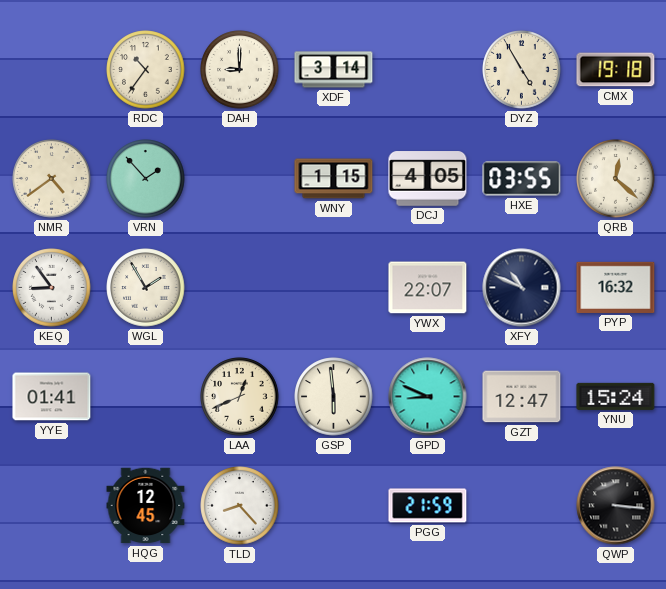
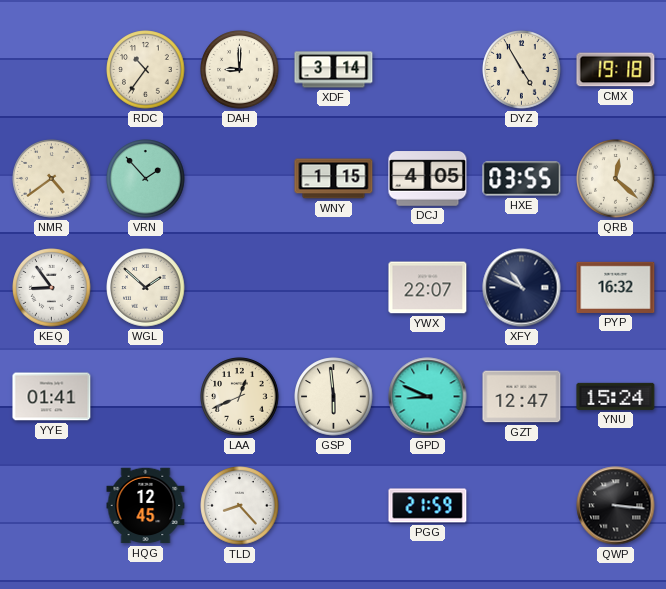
WGL: 1:55 -> 1:52
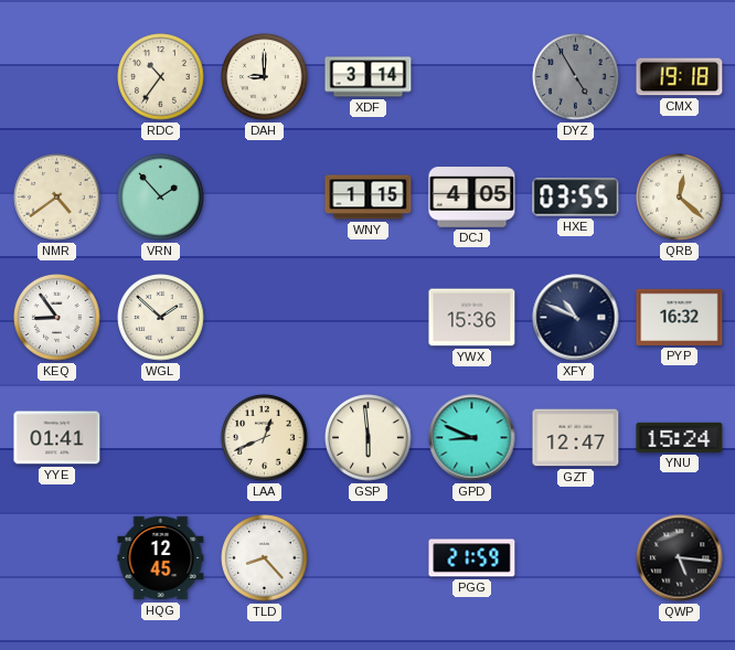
DYZ dial: cream -> grey
YWX: 22:07 -> 15:36
QWP: 3:16 -> 5:16
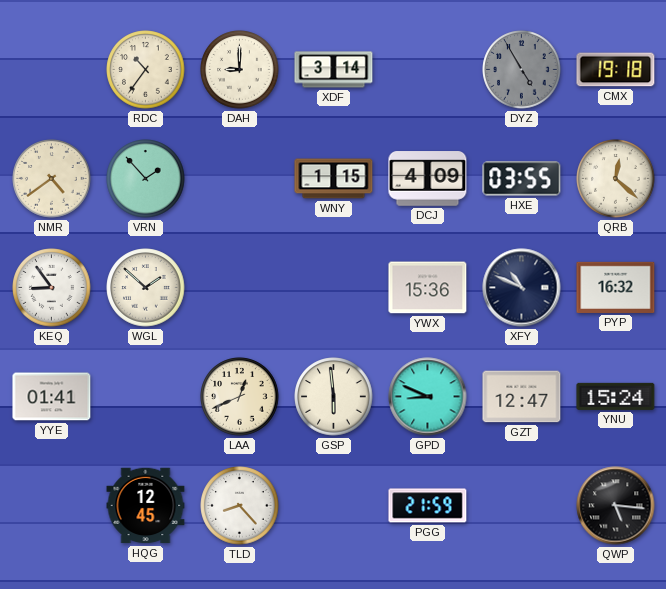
DCJ: 4:05 -> 4:09
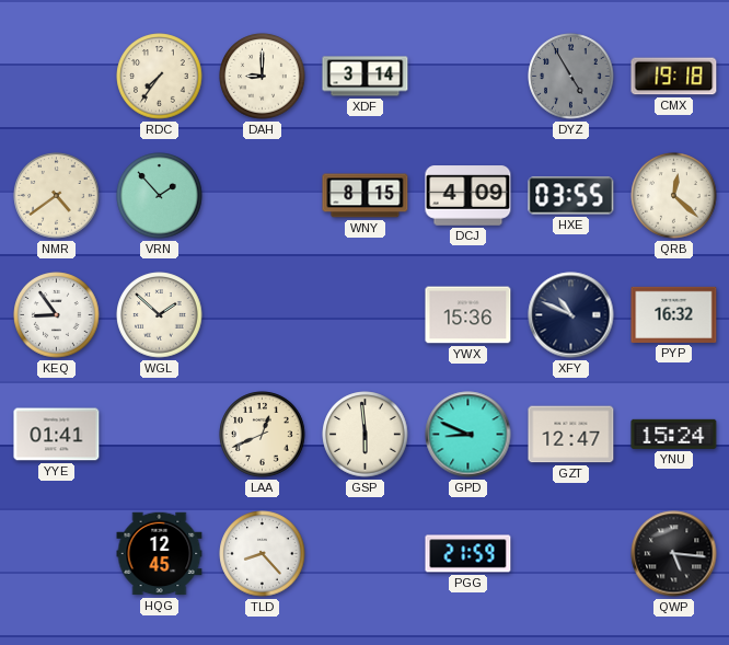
RDC: 10:36 -> 7:36
WNY: 1:15 -> 8:15
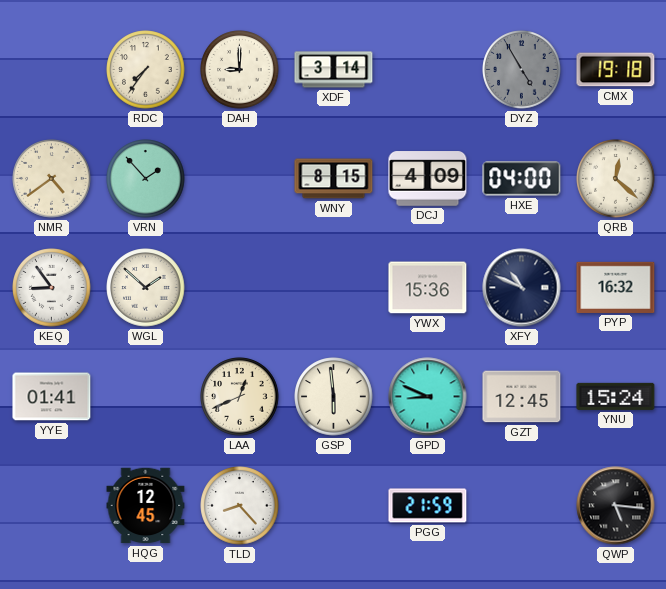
HXE: 03:55 -> 04:00
GZT: 12:47 -> 12:45
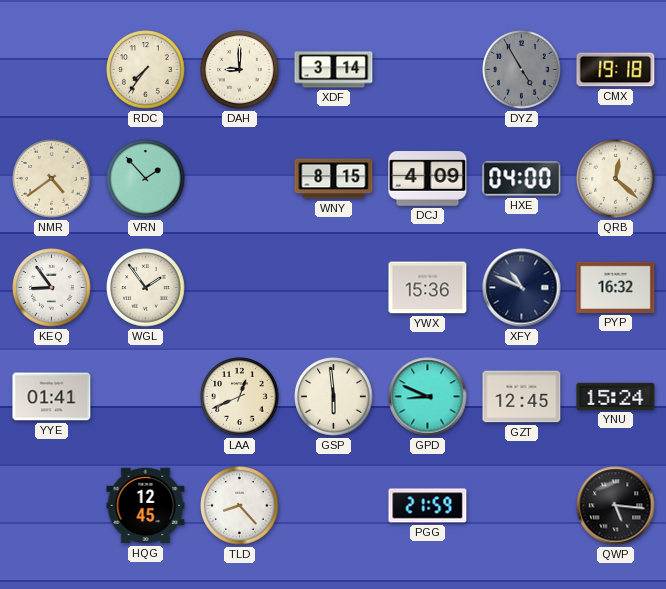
WGL: 1:52 -> 1:54
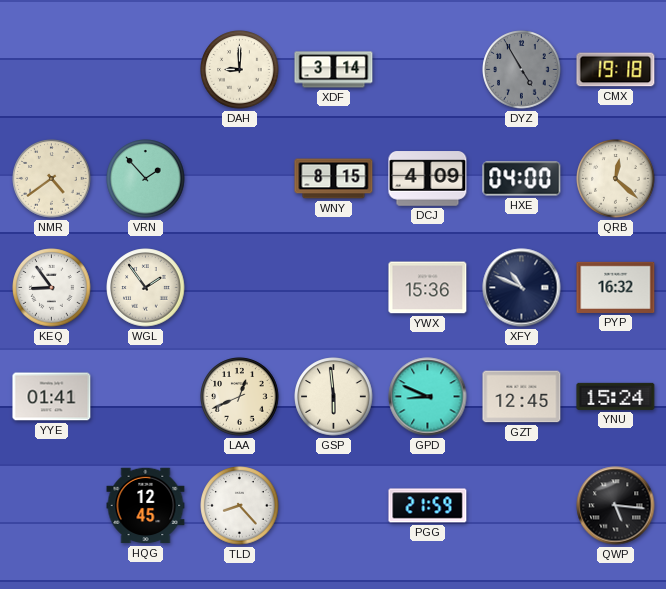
RDC: 7:36 -> none
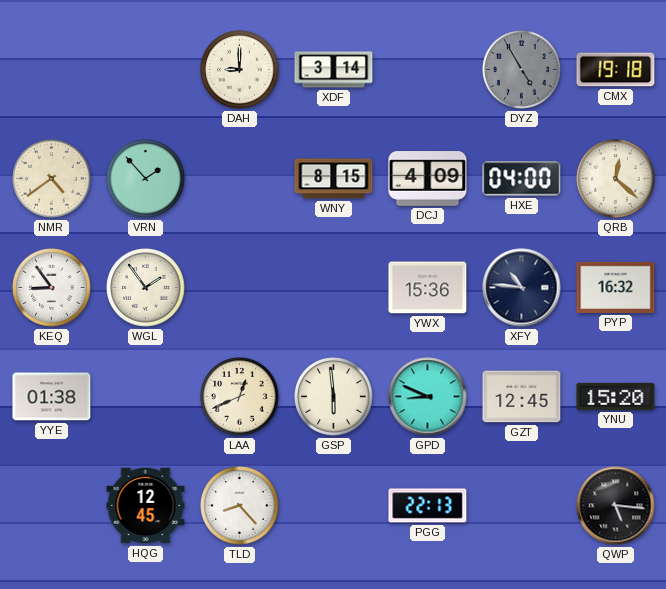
XFY: 10:49 -> 10:46
YYE: 01:41 -> 01:38
YNU: 15:24 -> 15:20
PGG: 21:59 -> 22:13
